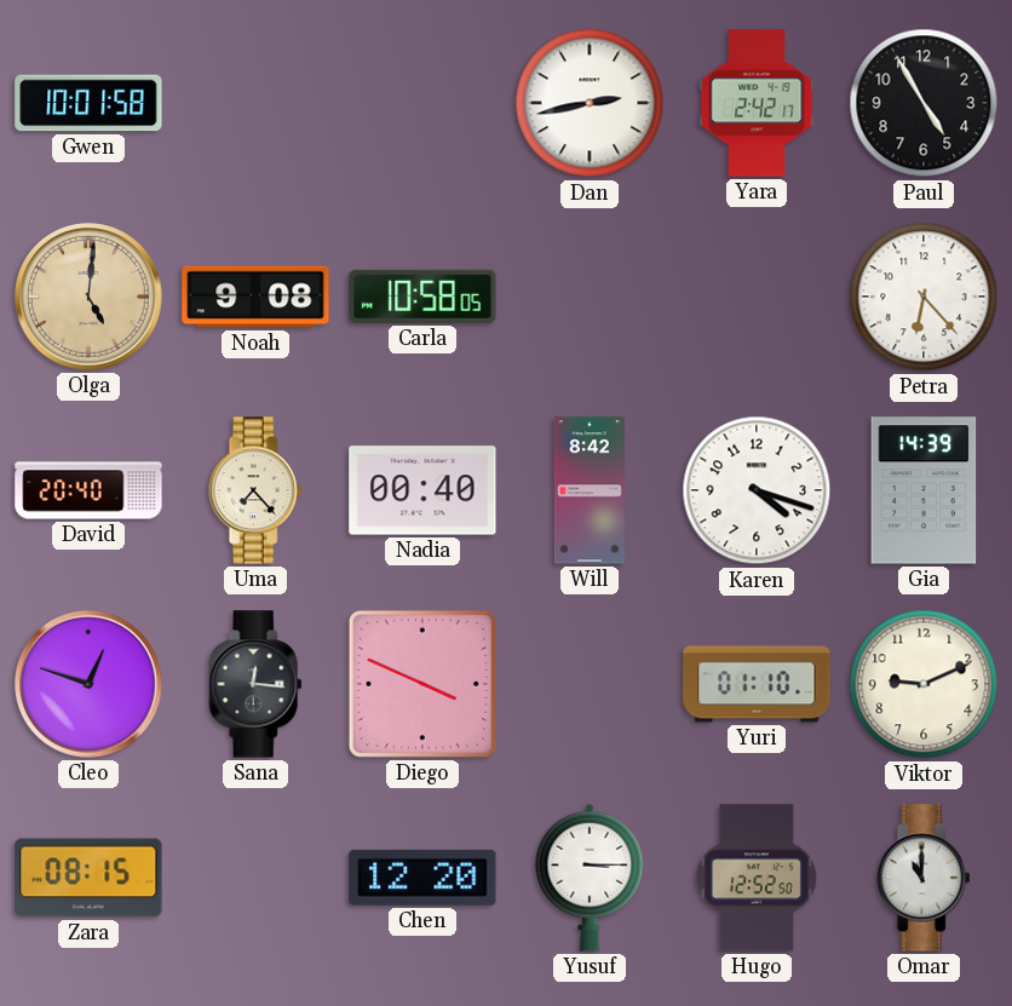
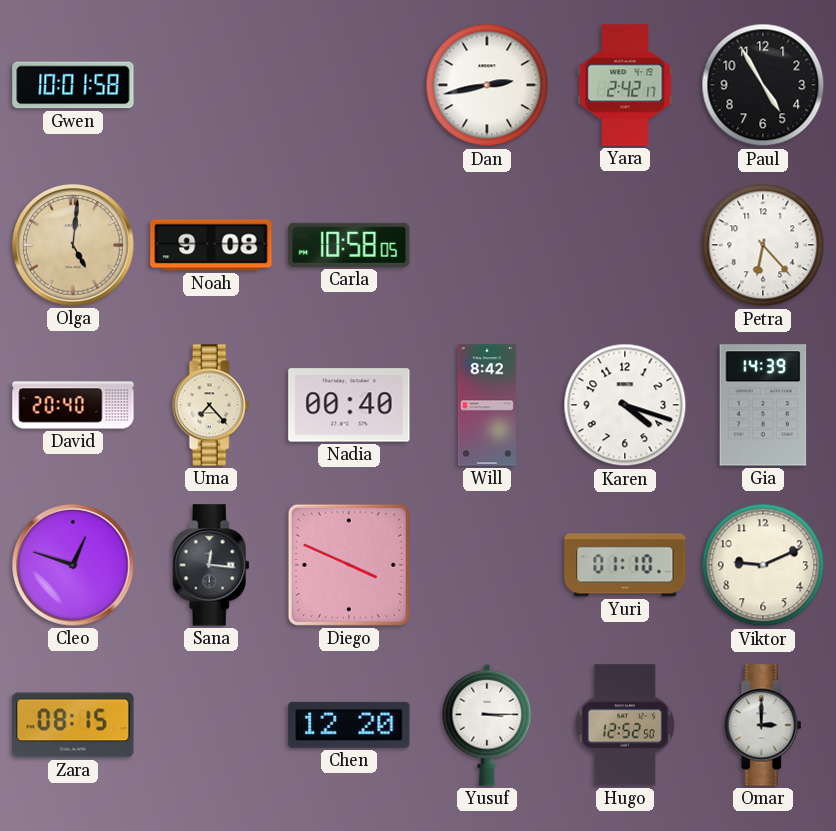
Omar: 11:00 -> 3:00
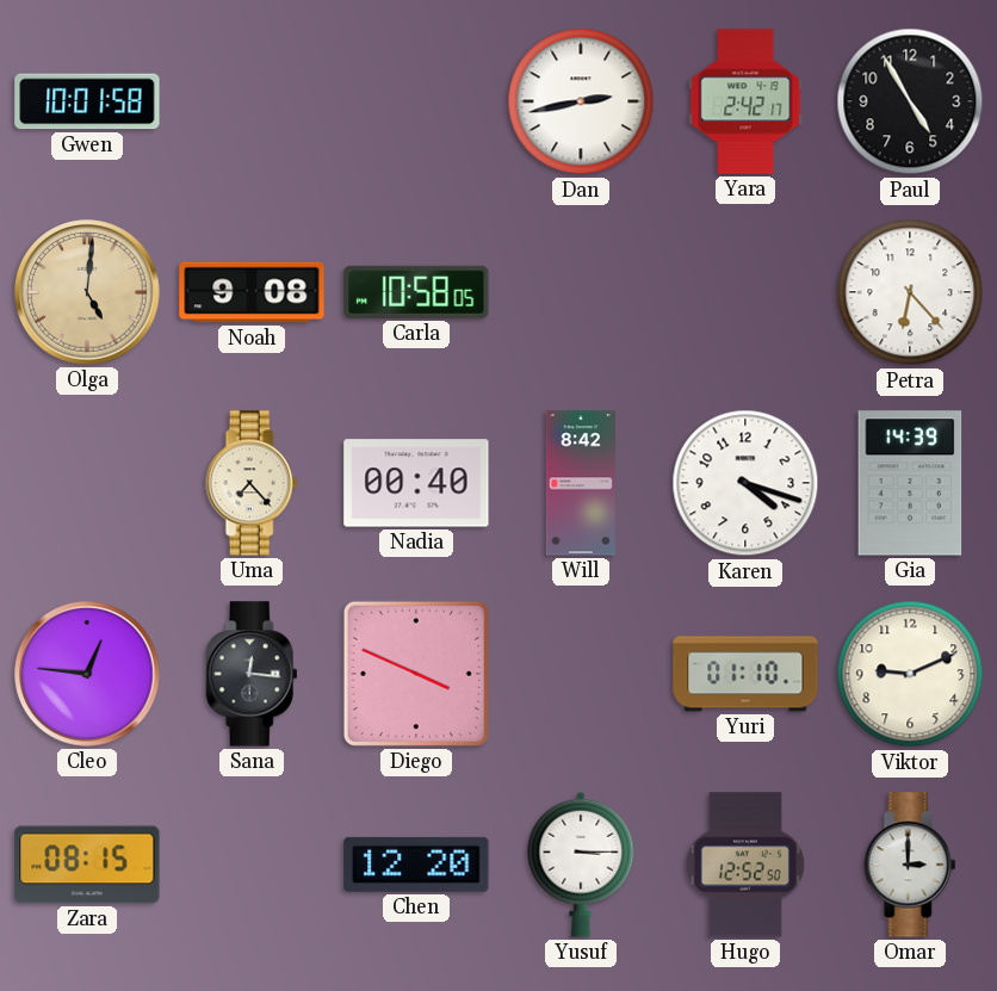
David: 20:40 -> none
Cleo: 12:48 -> 12:46
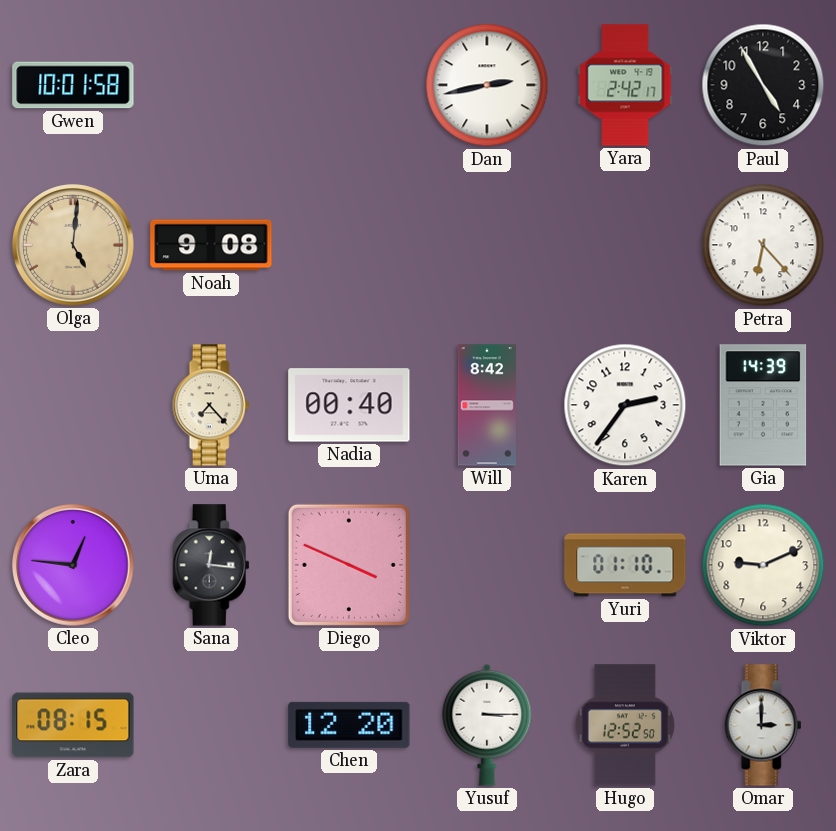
Carla: 10:58 -> none
Karen: 4:18 -> 2:36
